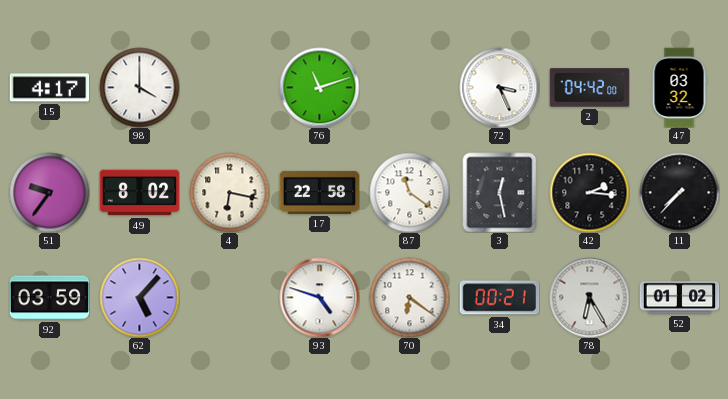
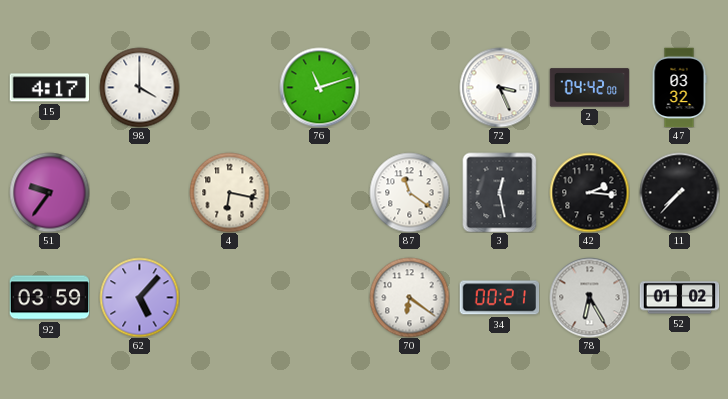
49: 8:02 -> none
17: 22:58 -> none
93: 4:48 -> none
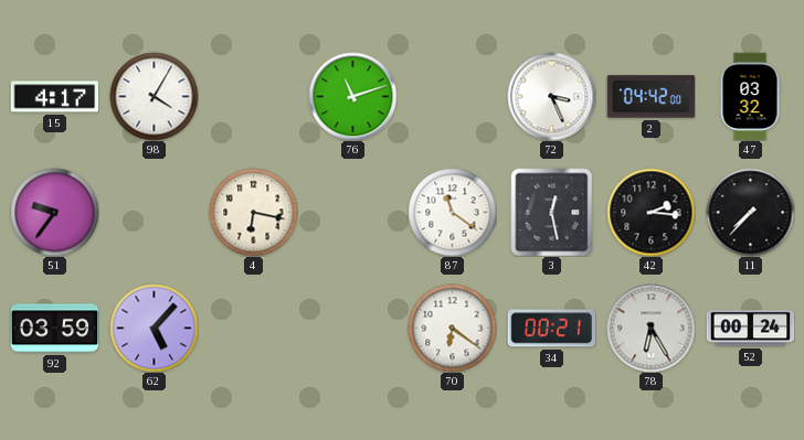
98: 4:00 -> 4:05
52: 01:02 -> 00:24
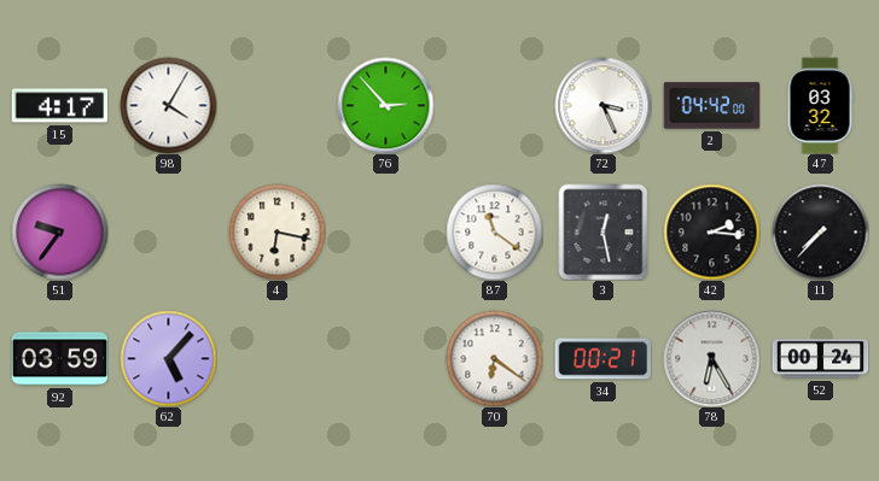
76: 11:12 -> 2:53
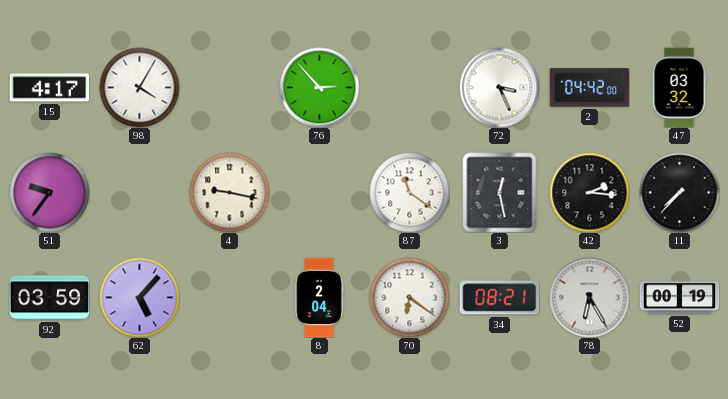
4: 6:17 -> 9:17
8: none -> 2:04
34: 00:21 -> 08:21
52: 00:24 -> 00:19
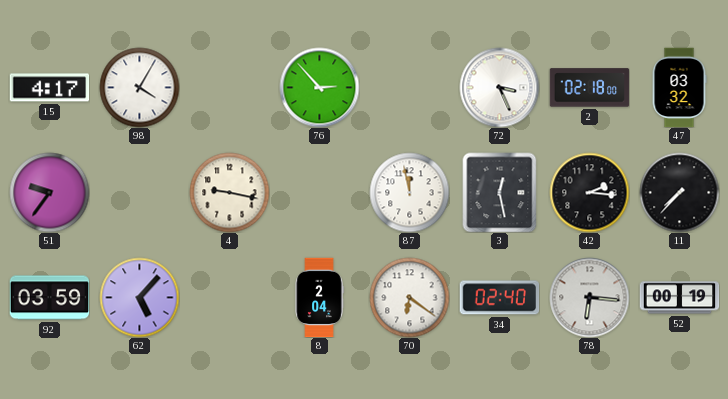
2: 04:42 -> 02:18
87: 11:21 -> 11:58
34: 08:21 -> 02:40
78: 6:25 -> 6:16
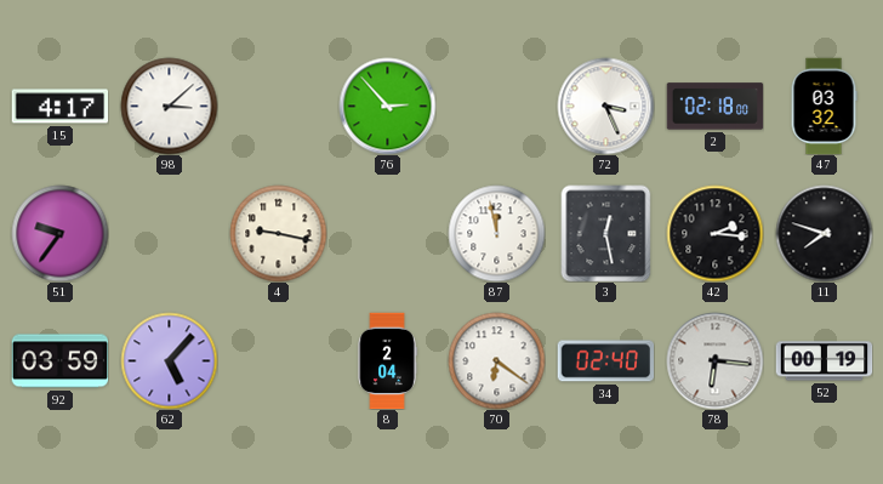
98: 4:05 -> 3:08
11: 7:37 -> 7:48
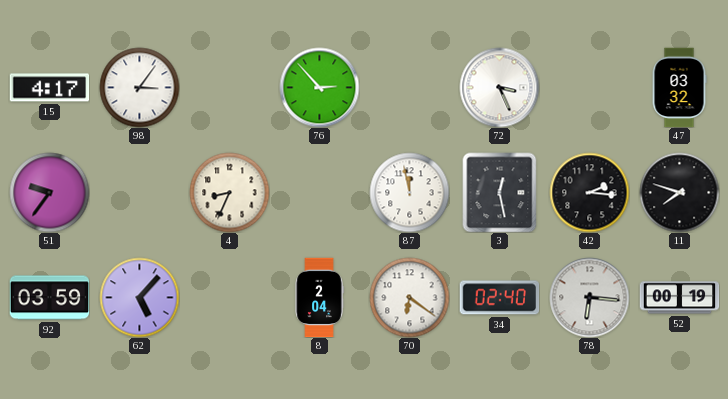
98: 3:08 -> 3:06
2: 02:18 -> none
4: 9:17 -> 8:34
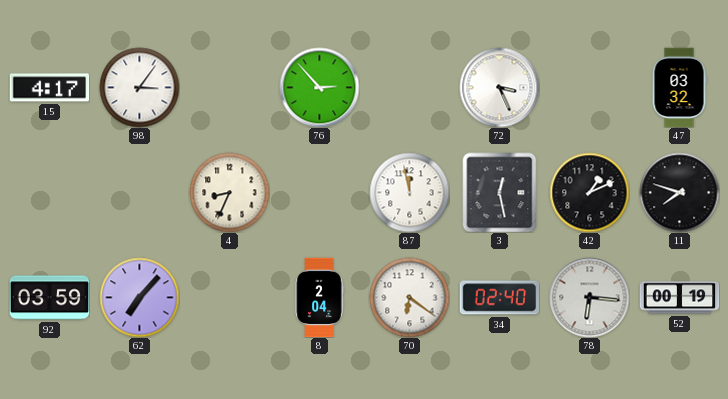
51: 9:36 -> none
42: 2:16 -> 1:11
62: 5:07 -> 7:07
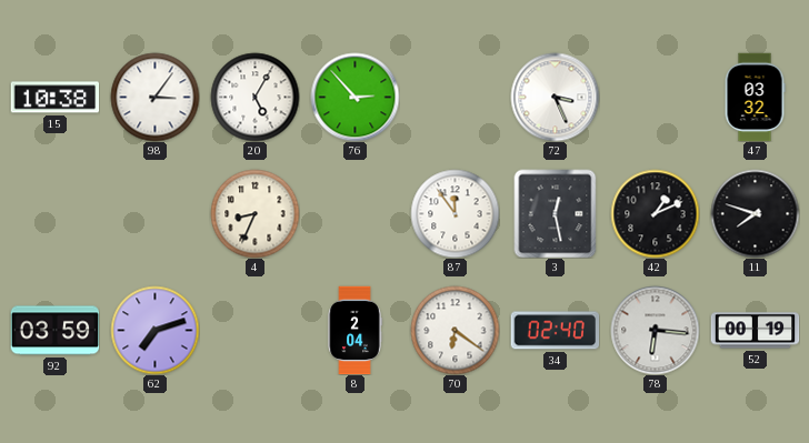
15: 4:17 -> 10:38
20: none -> 5:05
87: 11:58 -> 11:54
62: 7:07 -> 7:12
